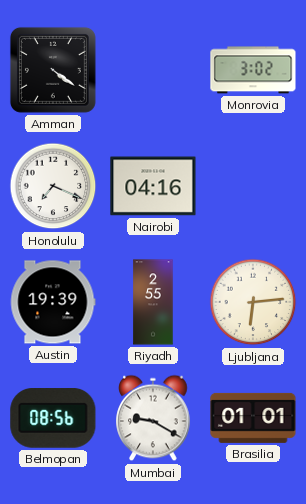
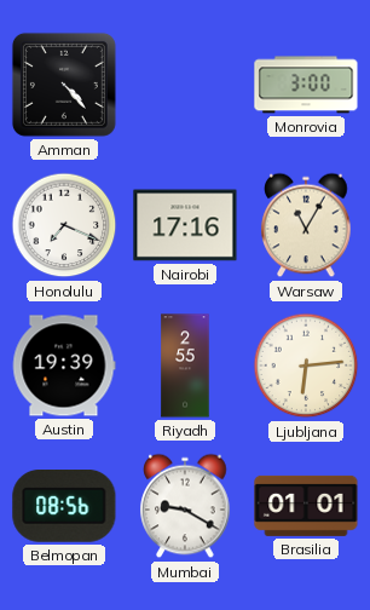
Amman: 4:21 -> 4:23
Monrovia: 3:02 -> 3:00
Nairobi: 04:16 -> 17:16
Warsaw: none -> 11:05
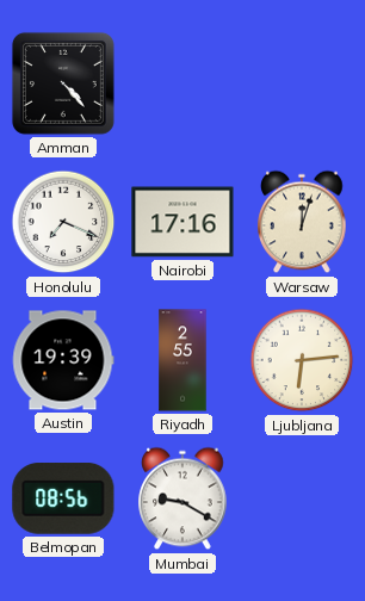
Monrovia: 3:00 -> none
Warsaw: 11:05 -> 12:03
Brasilia: 01:01 -> none
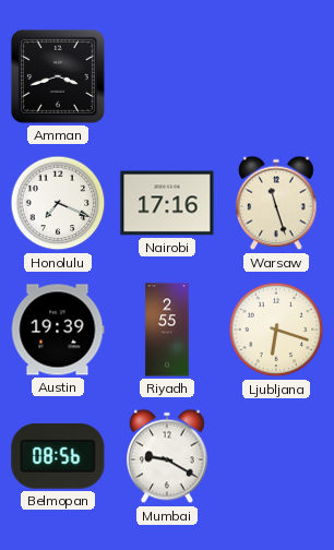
Amman: 4:23 -> 3:42
Warsaw: 12:03 -> 11:27
Ljubljana: 6:14 -> 6:18
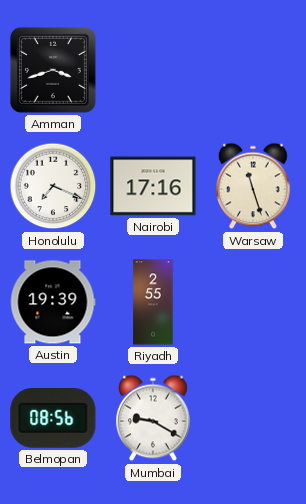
Ljubljana: 6:18 -> none
